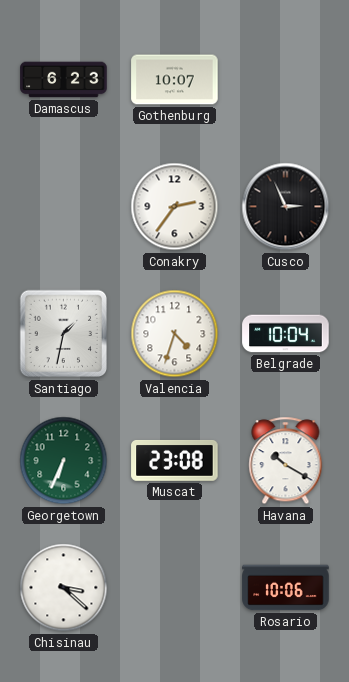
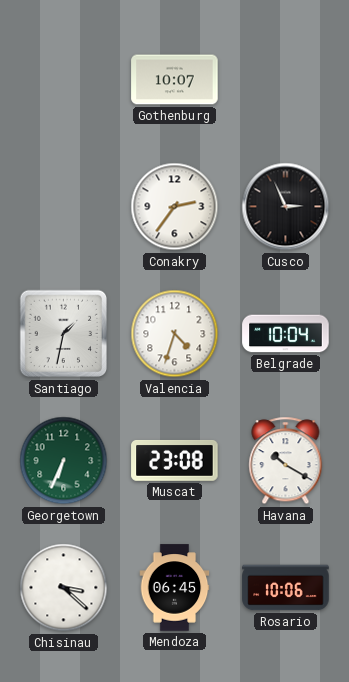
Damascus: 6:23 -> none
Mendoza: none -> 06:45
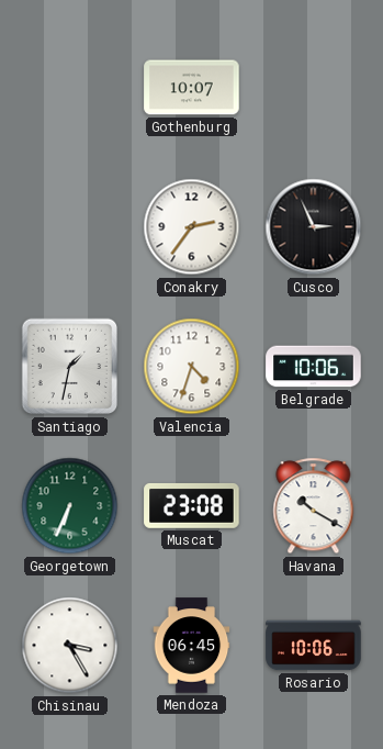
Belgrade: 10:04 -> 10:06
Chisinau: 3:22 -> 3:25
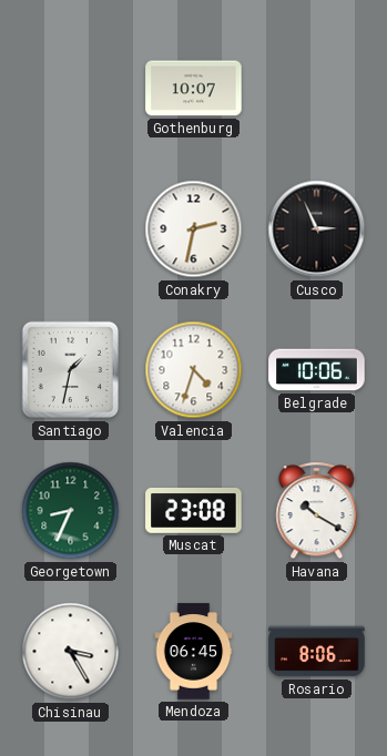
Conakry: 2:36 -> 2:32
Georgetown: 6:34 -> 8:34
Rosario: 10:06 -> 8:06
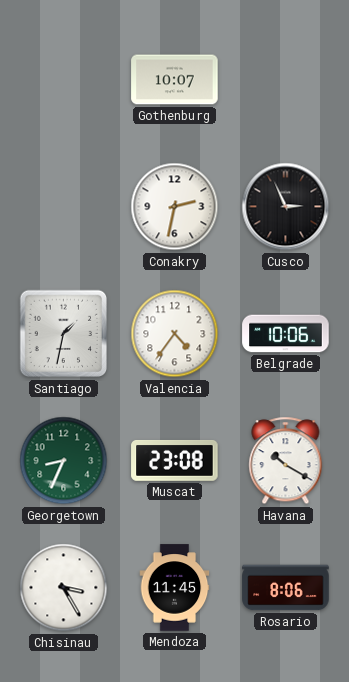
Valencia: 4:33 -> 4:36
Mendoza: 06:45 -> 11:45
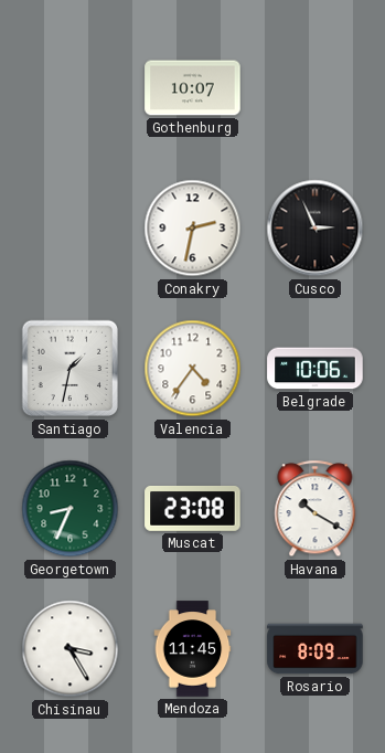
Rosario: 8:06 -> 8:09
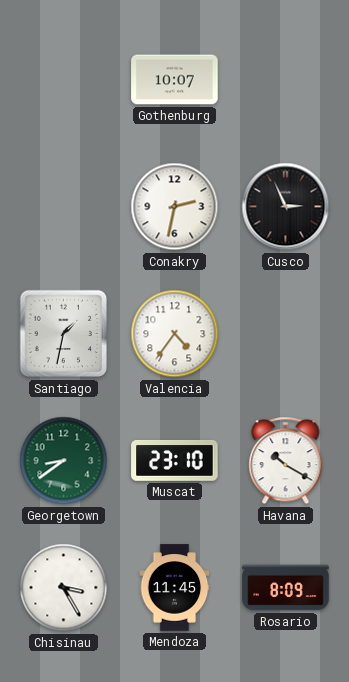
Belgrade: 10:06 -> none
Georgetown: 8:34 -> 8:39
Muscat: 23:08 -> 23:10
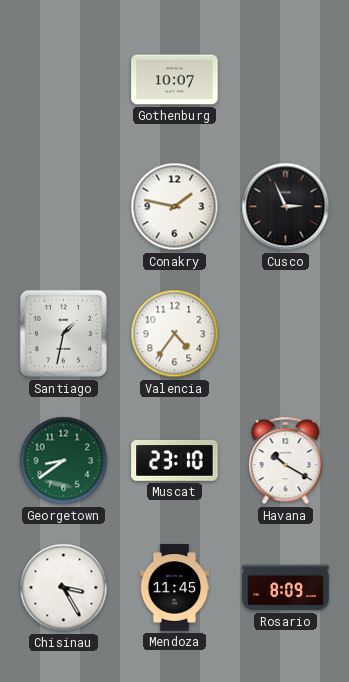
Conakry: 2:32 -> 1:47
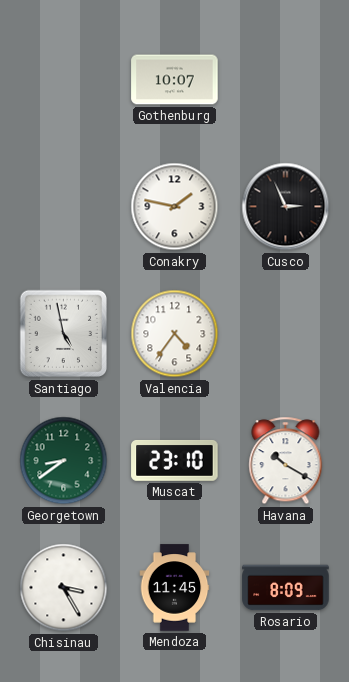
Santiago: 1:32 -> 4:58
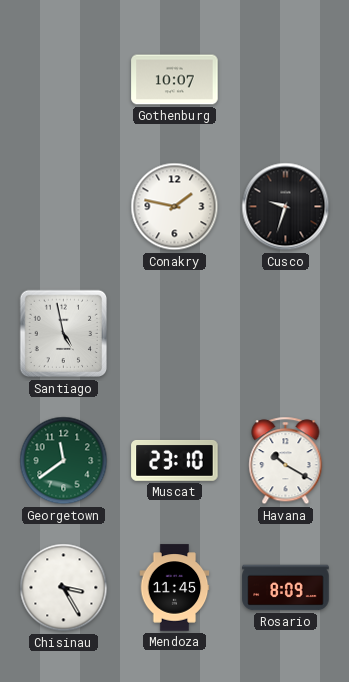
Cusco: 2:56 -> 9:33
Valencia: 4:36 -> none
Georgetown: 8:39 -> 11:39
